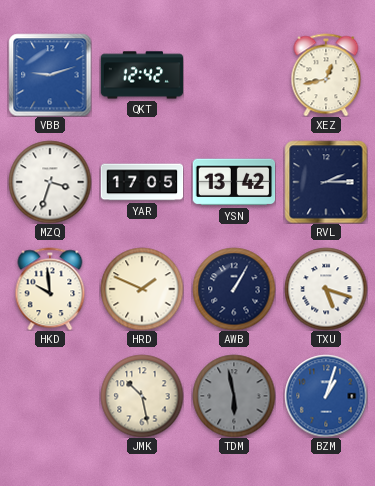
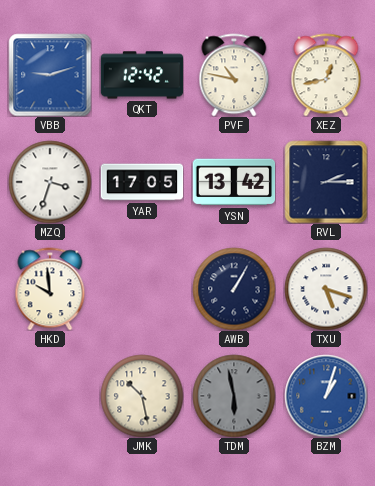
PVF: none -> 10:47
HRD: 1:49 -> none
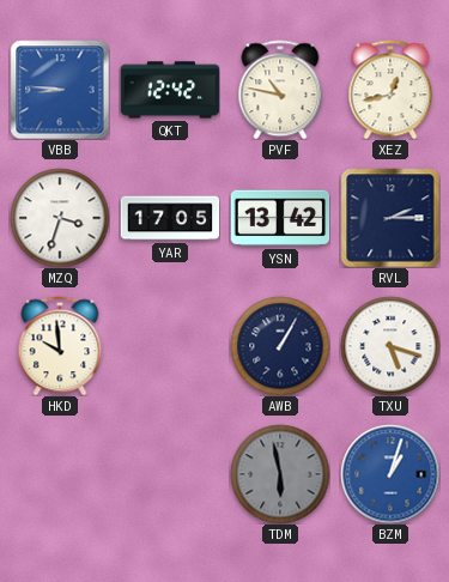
VBB: 9:12 -> 8:46
JMK: 10:28 -> none
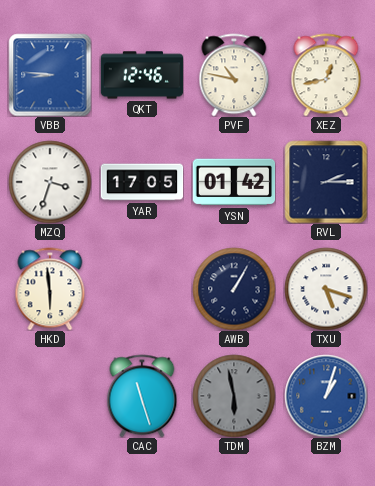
QKT: 12:42 -> 12:46
YSN: 13:42 -> 01:42
HKD: 9:59 -> 5:59
CAC: none -> 11:27
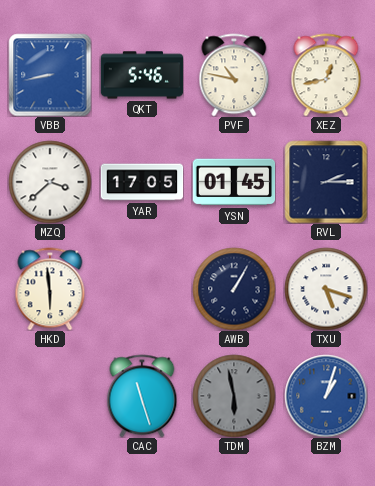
VBB: 8:46 -> 8:43
QKT: 12:46 -> 5:46
MZQ: 3:33 -> 3:38
YSN: 01:42 -> 01:45
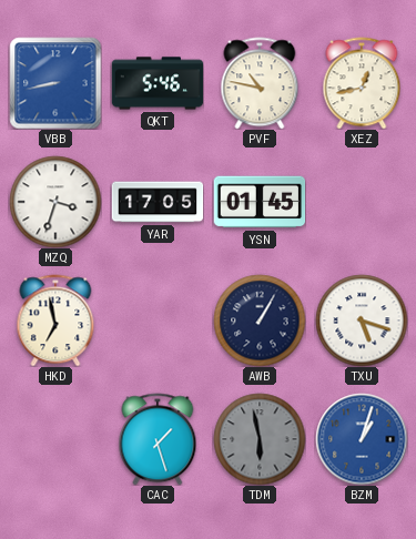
MZQ: 3:38 -> 3:33
RVL: 2:15 -> none
HKD: 5:59 -> 6:58
CAC: 11:27 -> 1:27
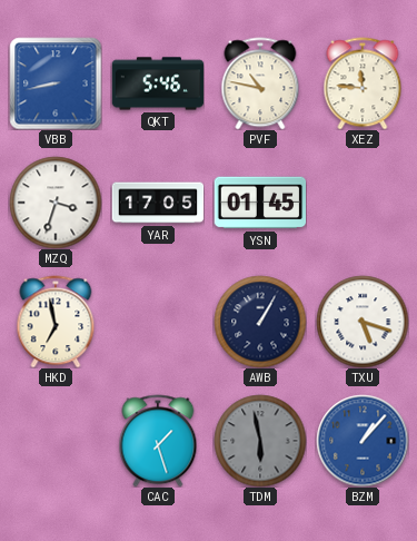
XEZ: 12:43 -> 11:46
BZM: 1:03 -> 1:07
